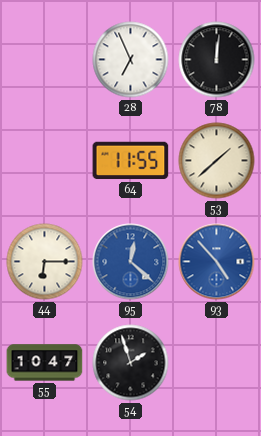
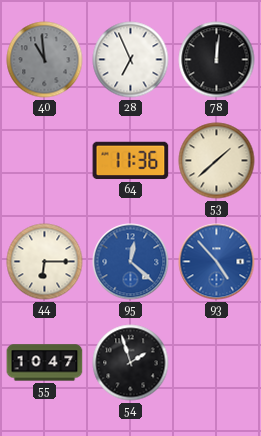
40: none -> 10:59
64: 11:55 -> 11:36
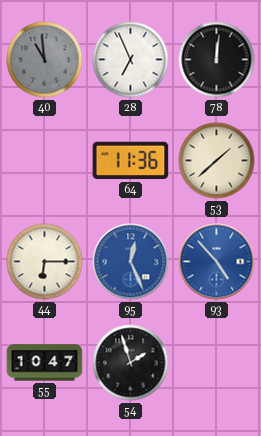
95: 12:22 -> 12:26
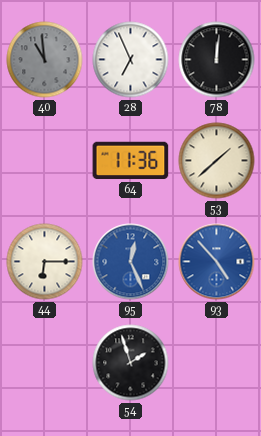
55: 10:47 -> none
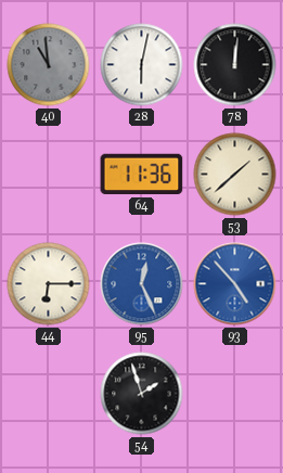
28: 6:56 -> 6:02
